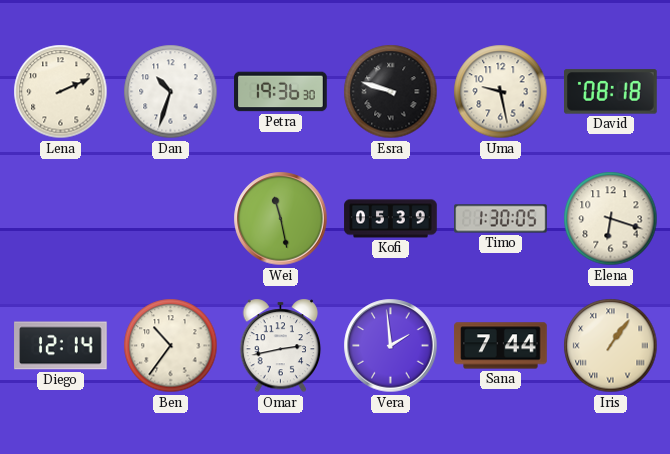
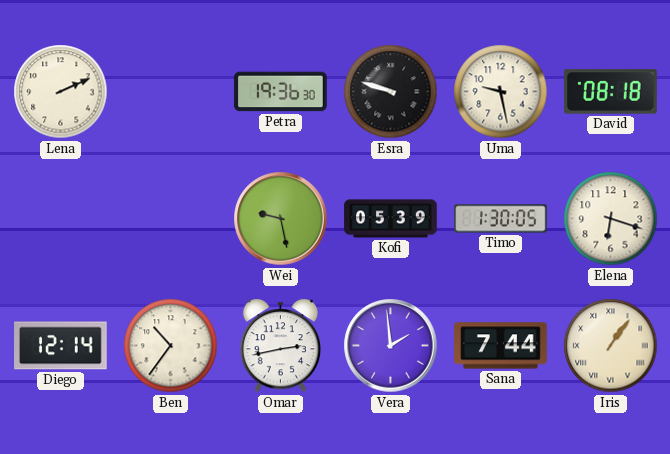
Dan: 10:33 -> none
Wei: 11:28 -> 9:28
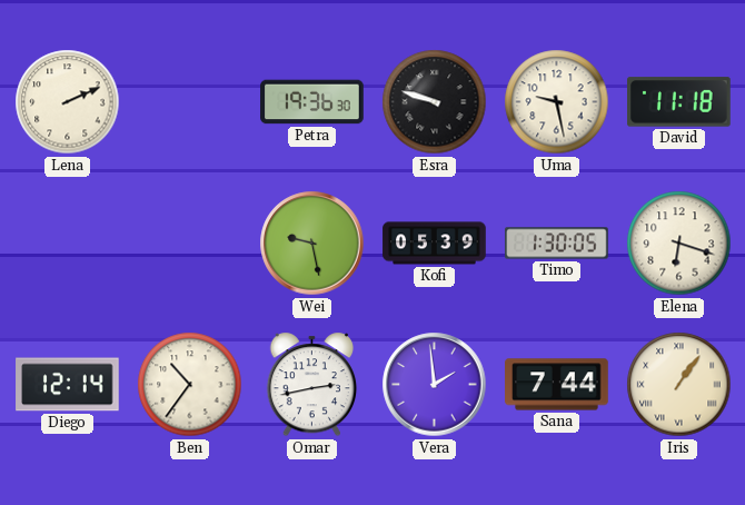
David: 08:18 -> 11:18
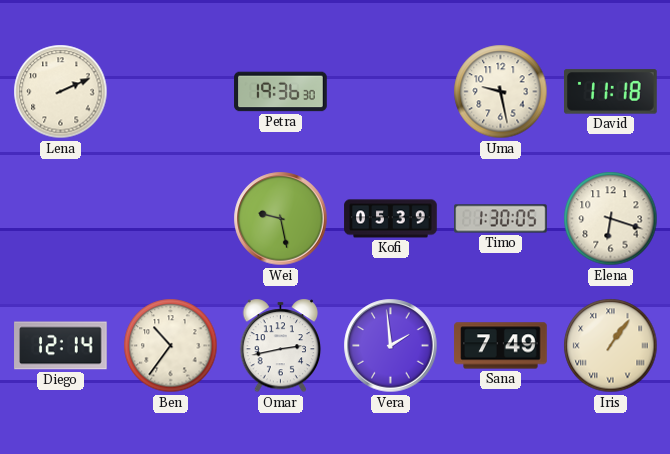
Esra: 9:48 -> none
Sana: 7:44 -> 7:49
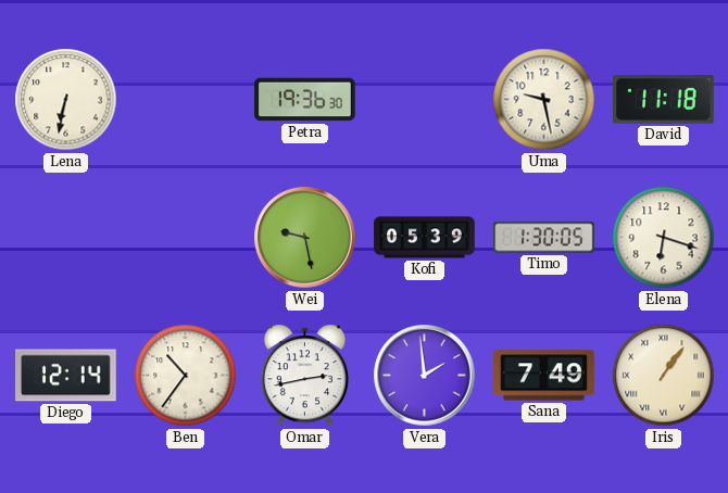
Lena: 2:11 -> 6:32
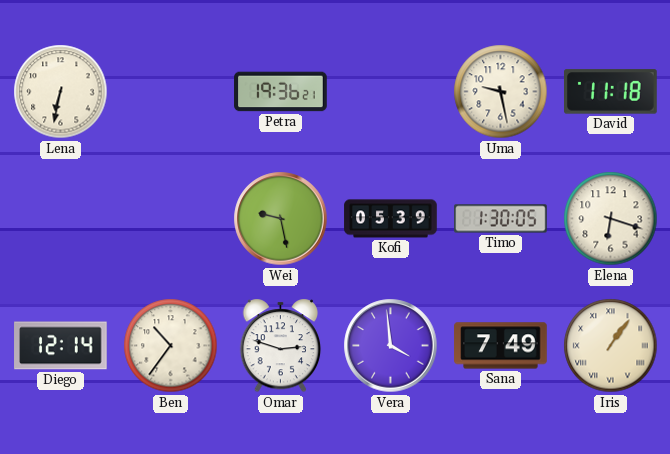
Petra: 19:36:30 -> 19:36:21
Omar: 2:43 -> 2:48
Vera: 1:59 -> 3:59
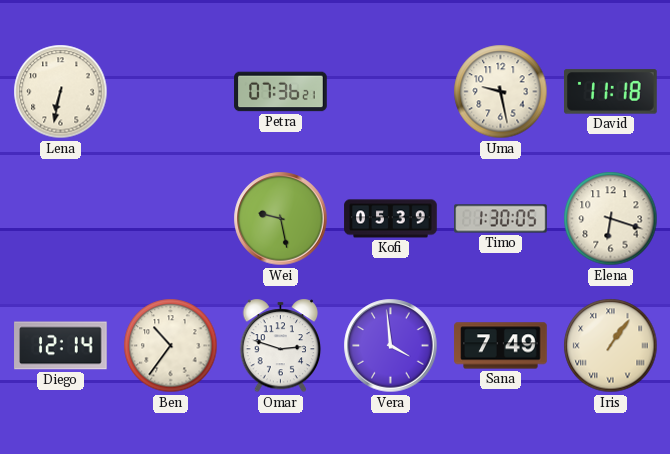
Petra: 19:36 -> 07:36
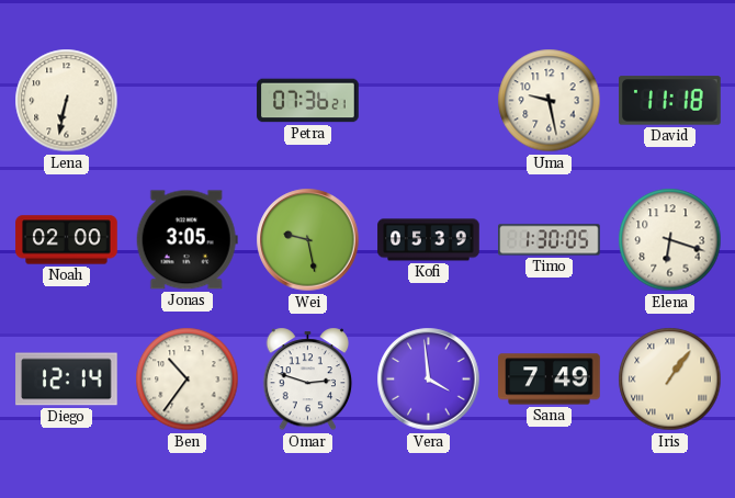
Noah: none -> 02:00
Jonas: none -> 3:05
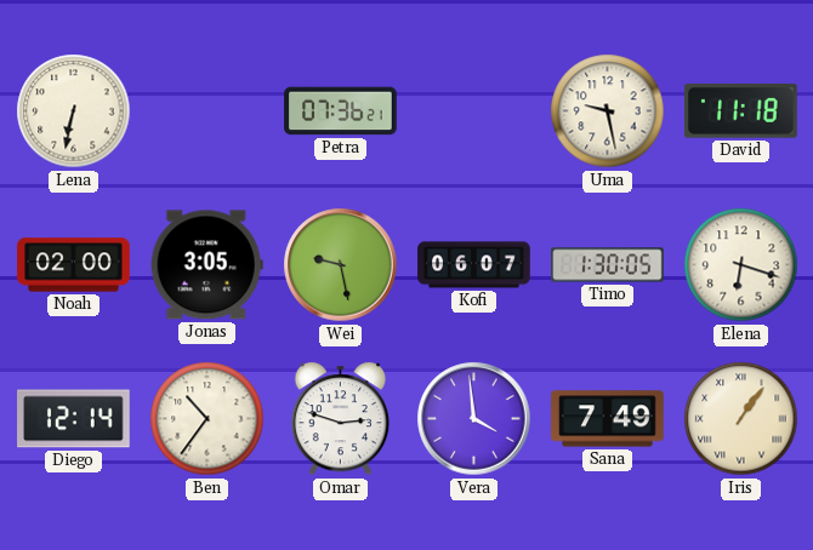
Kofi: 05:39 -> 06:07
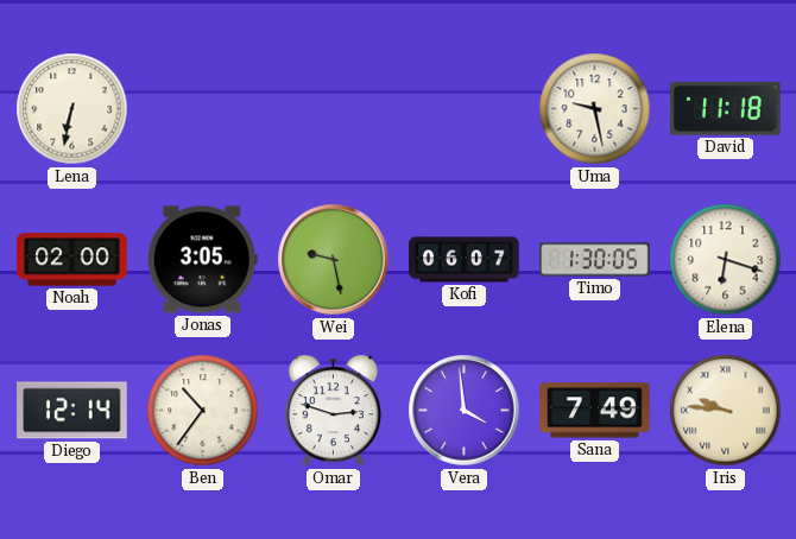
Petra: 07:36 -> none
Iris: 1:06 -> 9:46
